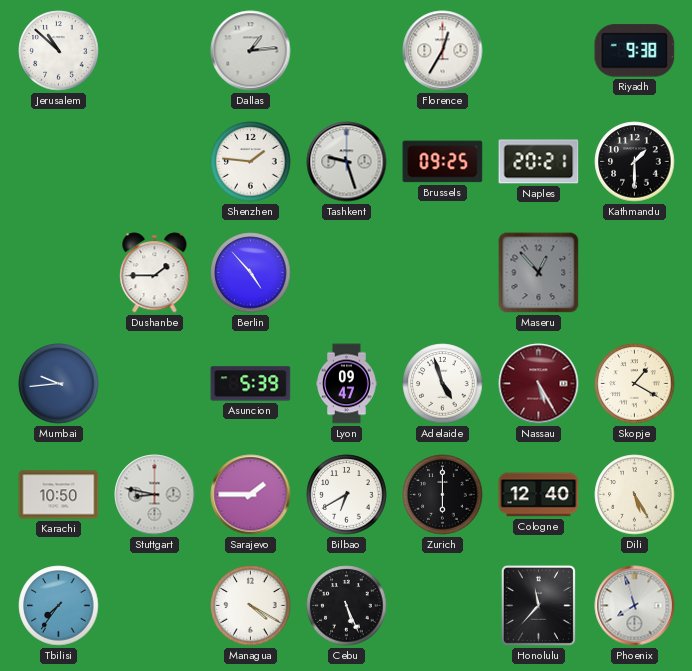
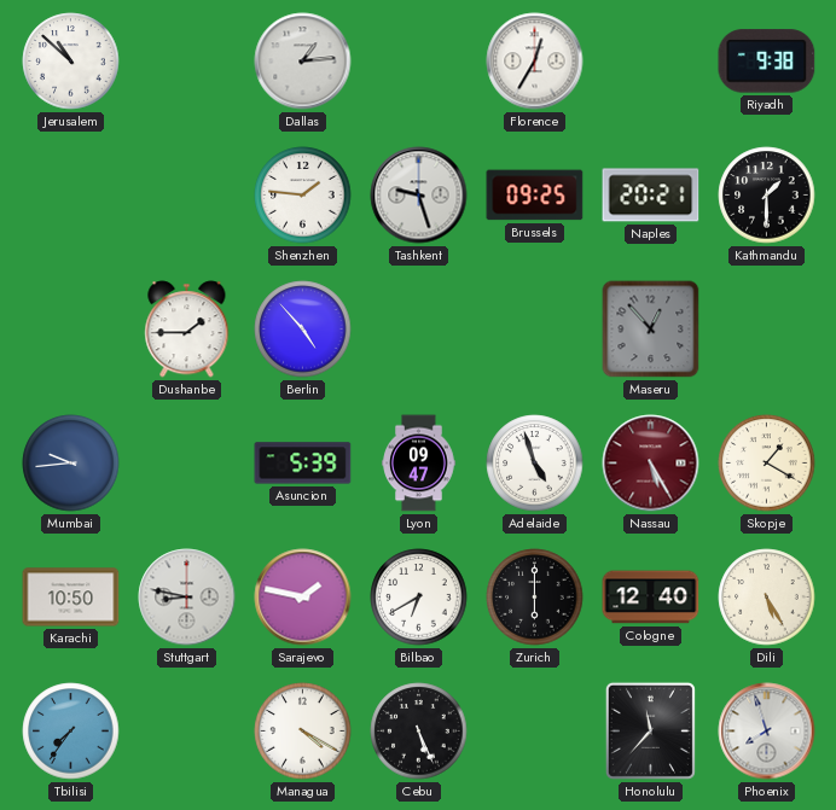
Sarajevo: 1:45 -> 1:47
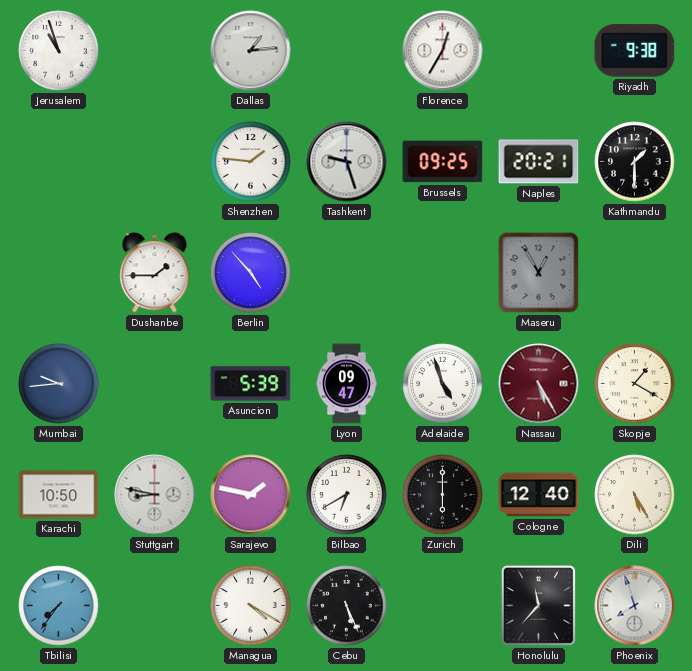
Jerusalem: 10:52 -> 10:57
Maseru: 12:53 -> 12:55
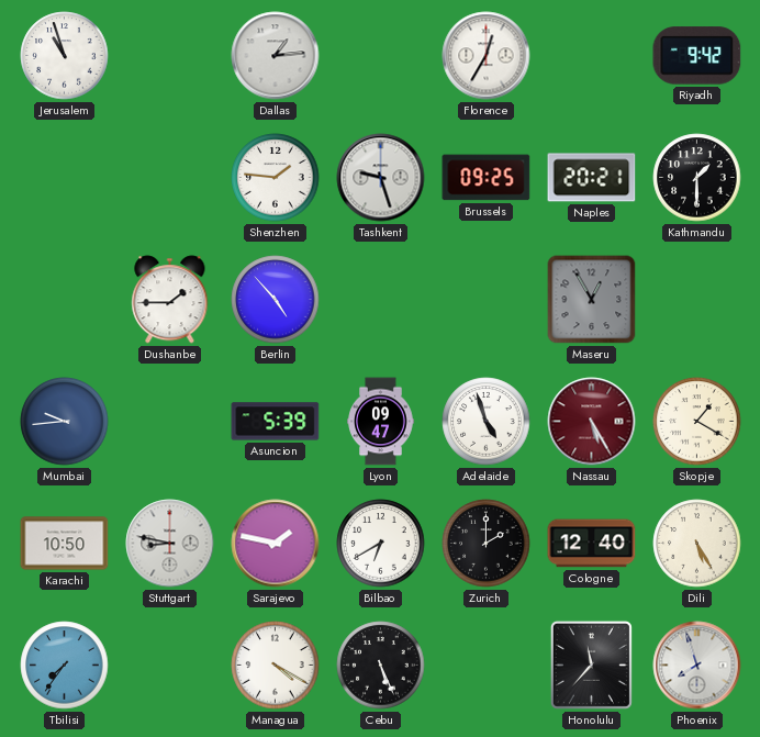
Riyadh: 9:38 -> 9:42
Zurich: 6:00 -> 2:00
